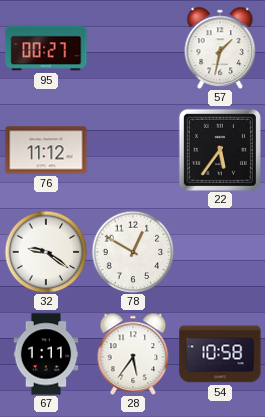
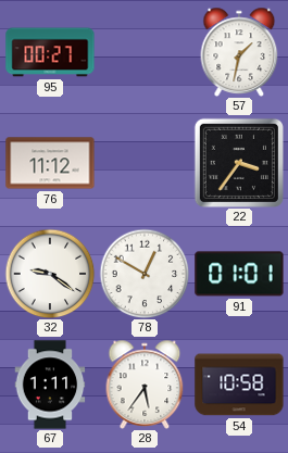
22: 5:36 -> 3:36
91: none -> 01:01
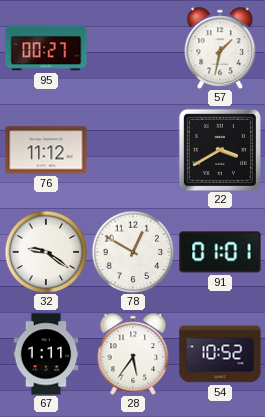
22: 3:36 -> 3:40
54: 10:58 -> 10:52
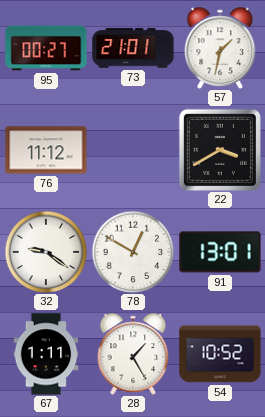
73: none -> 21:01
91: 01:01 -> 13:01
28: 5:36 -> 1:25
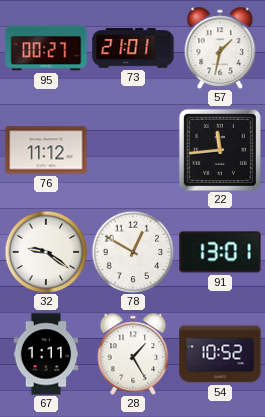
22: 3:40 -> 11:44
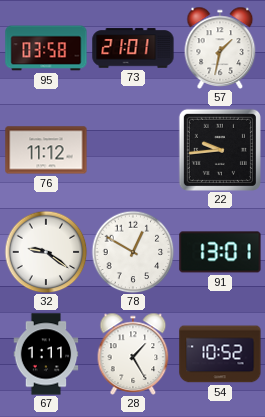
95: 00:27 -> 03:58
22: 11:44 -> 9:44
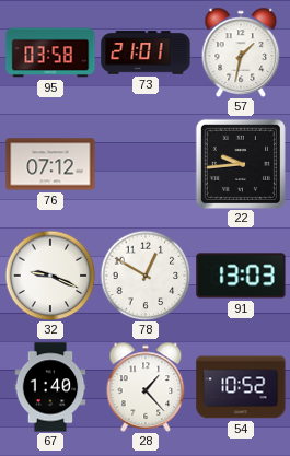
76: 11:12 -> 07:12
32: 9:21 -> 9:19
91: 13:01 -> 13:03
67: 1:11 -> 1:40
28: 1:25 -> 1:23
